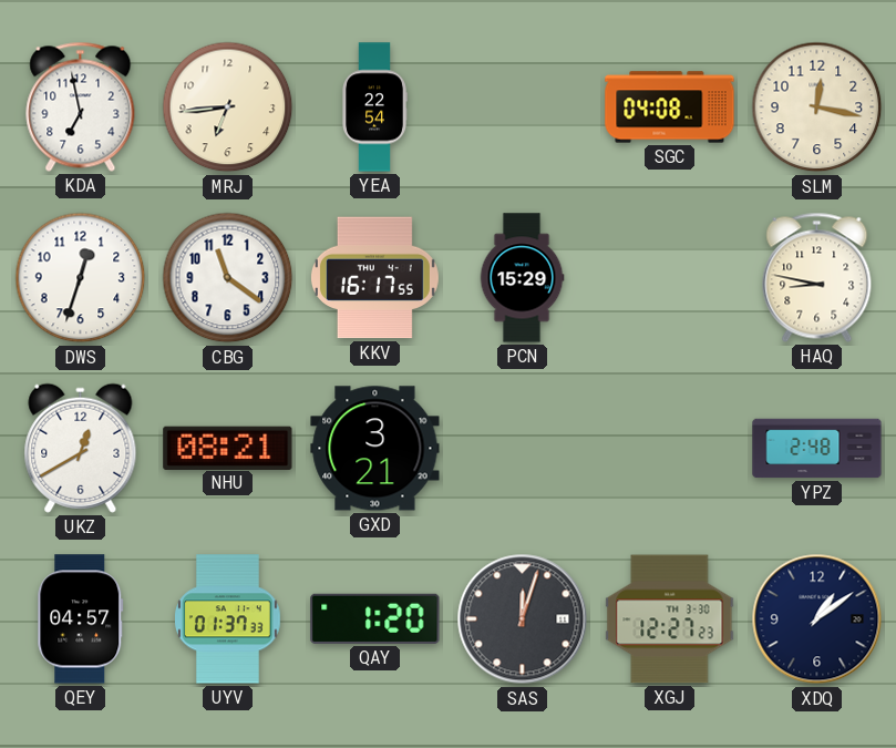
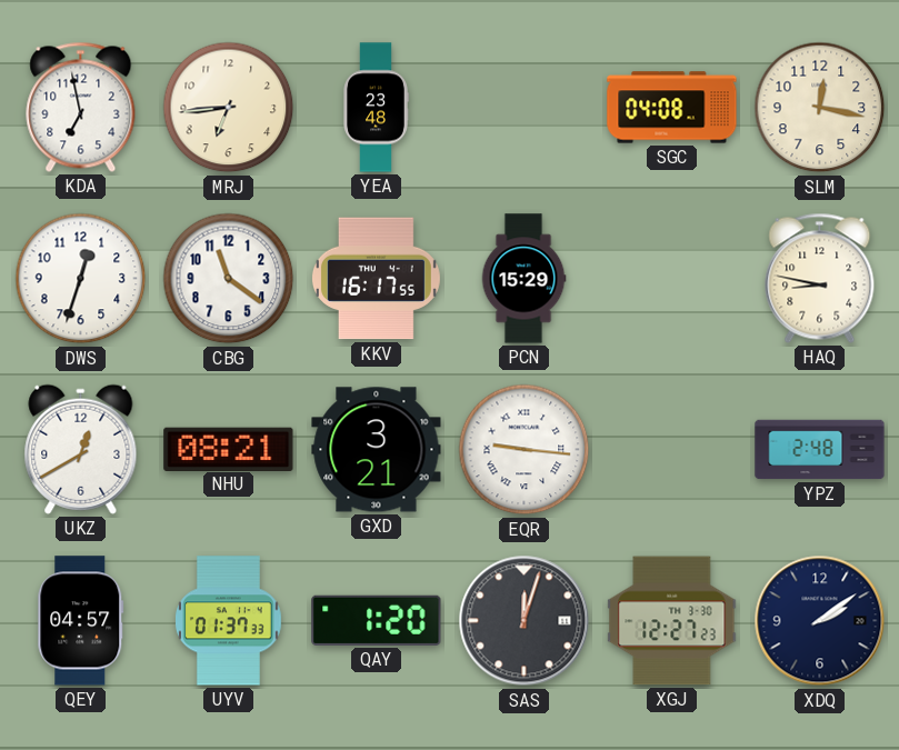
YEA: 22:54 -> 23:48
EQR: none -> 9:16
XDQ: 1:09 -> 2:09
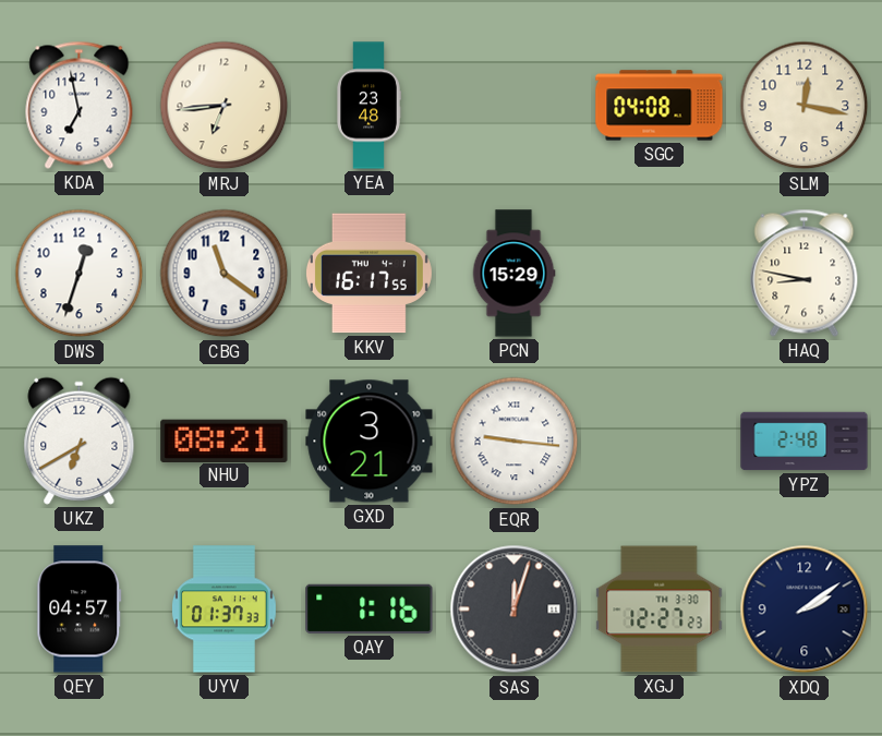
UKZ: 12:40 -> 6:40
QAY: 1:20 -> 1:16
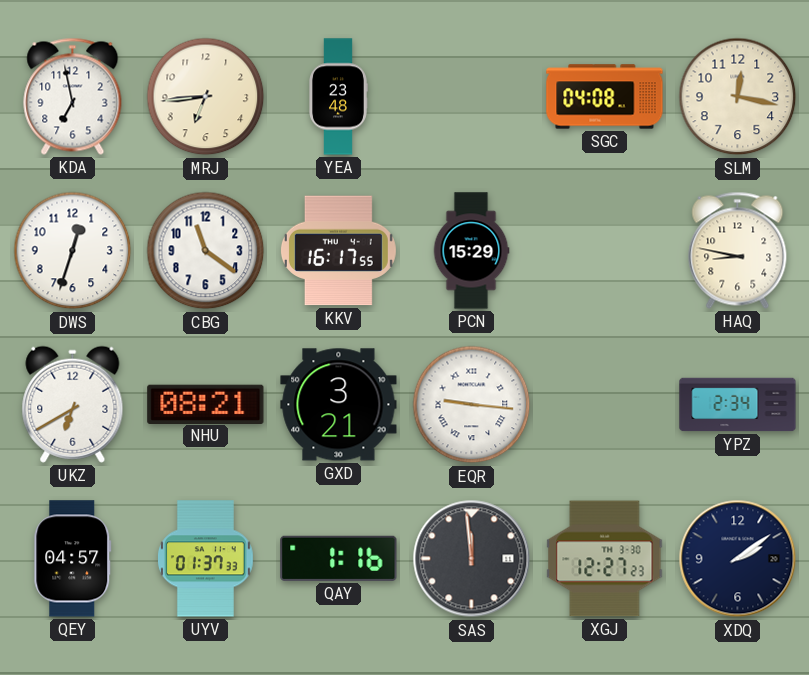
YPZ: 2:48 -> 2:34
SAS: 12:03 -> 11:59
